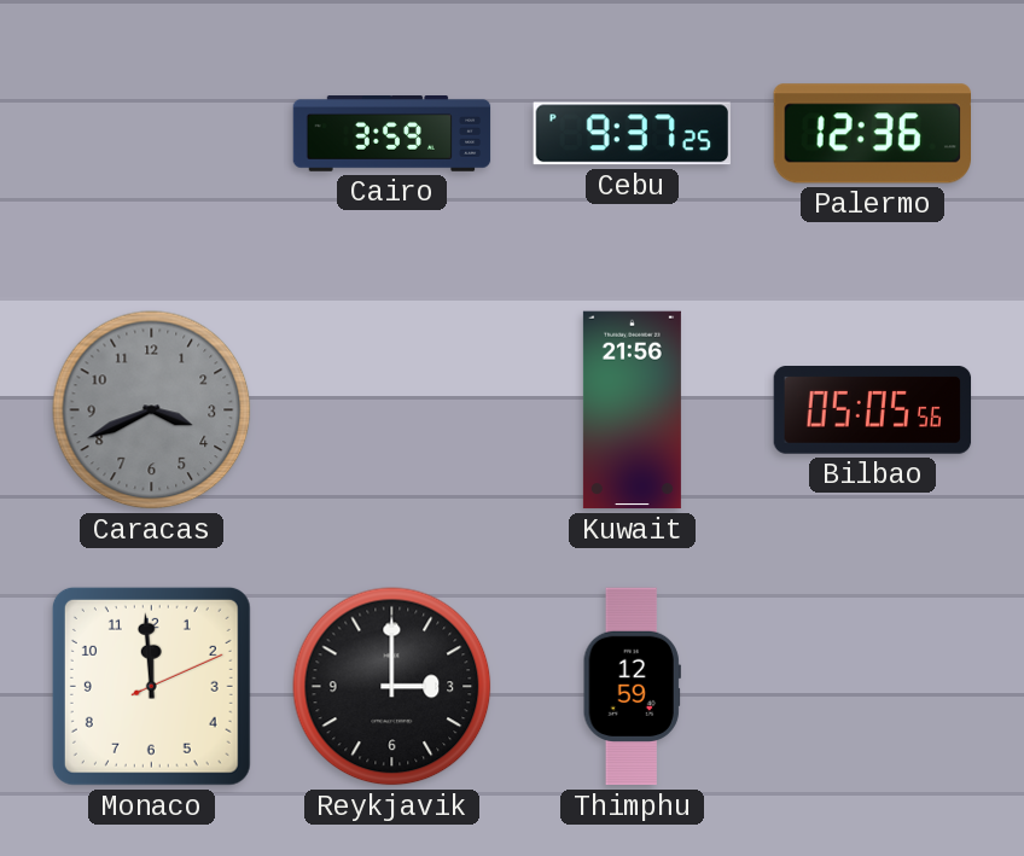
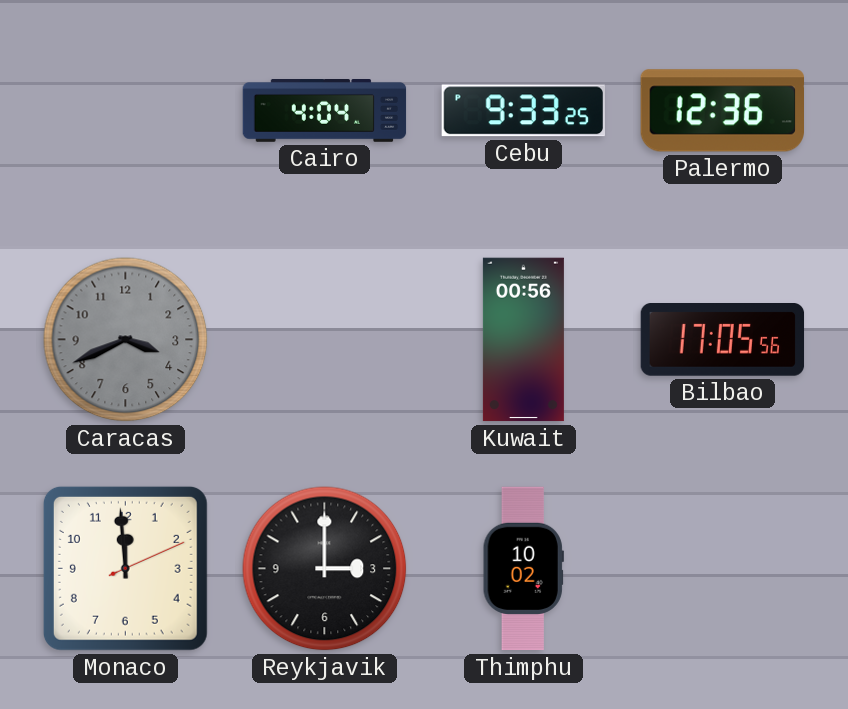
Cairo: 3:59 -> 4:04
Cebu: 9:37 -> 9:33
Kuwait: 21:56 -> 00:56
Bilbao: 05:05 -> 17:05
Thimphu: 12:59 -> 10:02
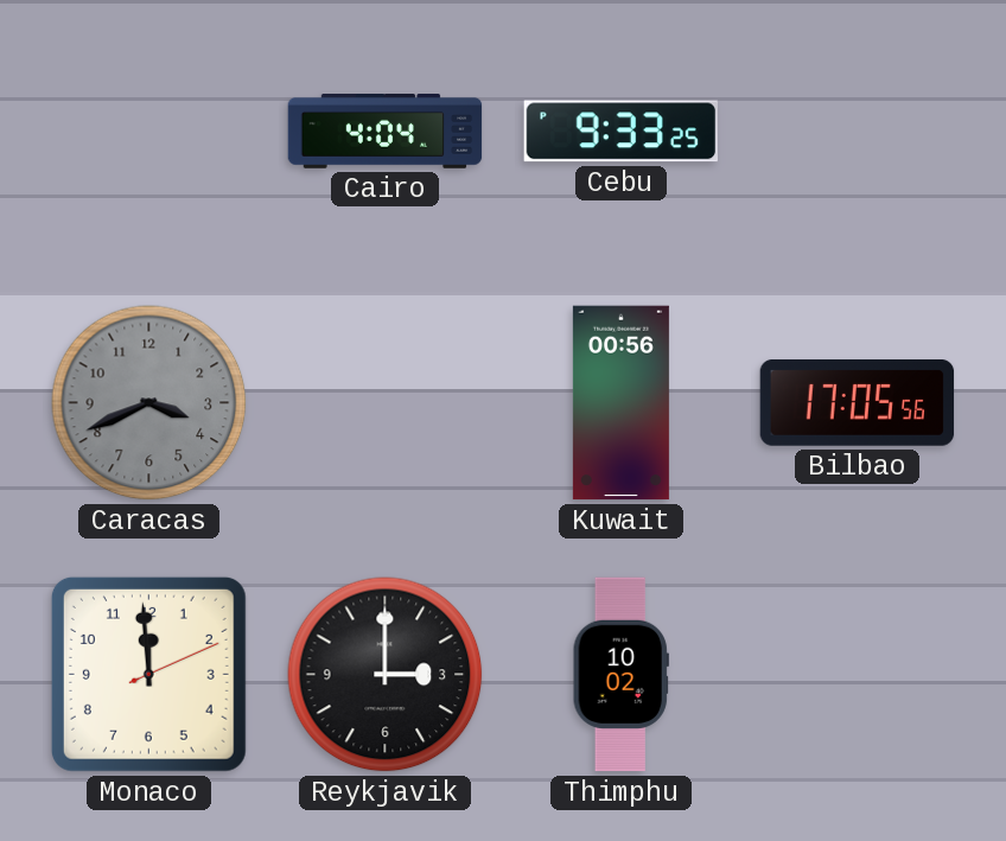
Palermo: 12:36 -> none
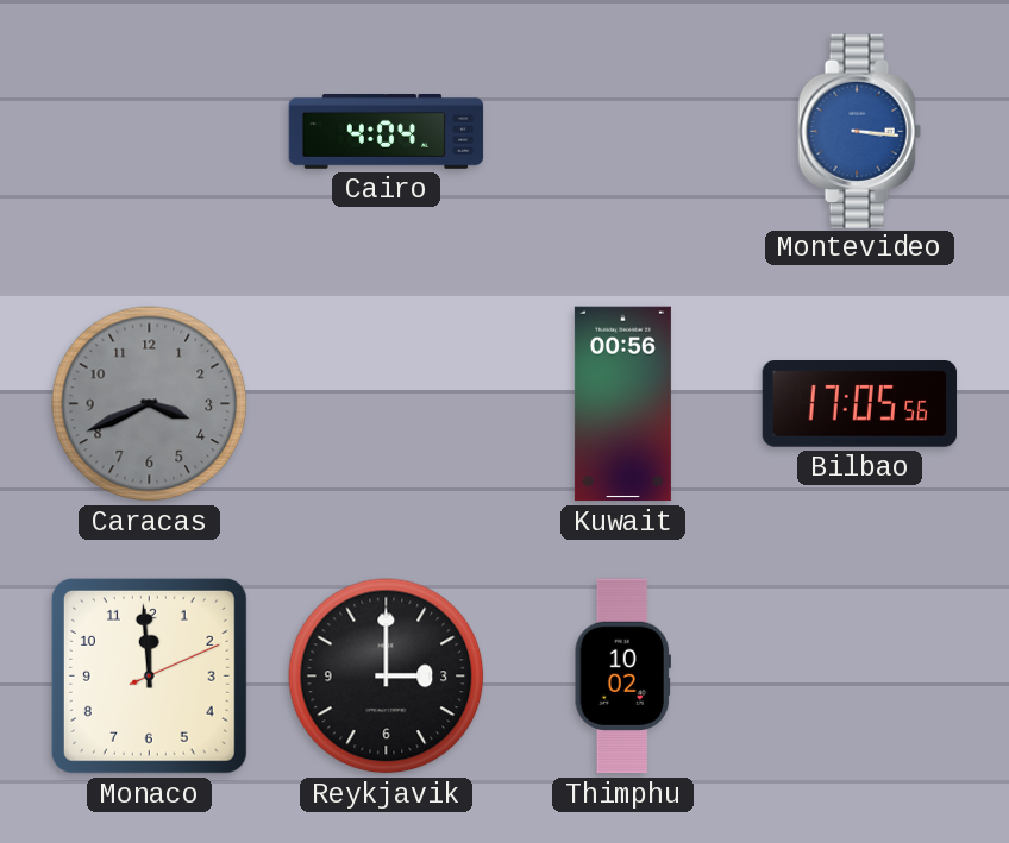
Cebu: 9:33 -> none
Montevideo: none -> 3:16
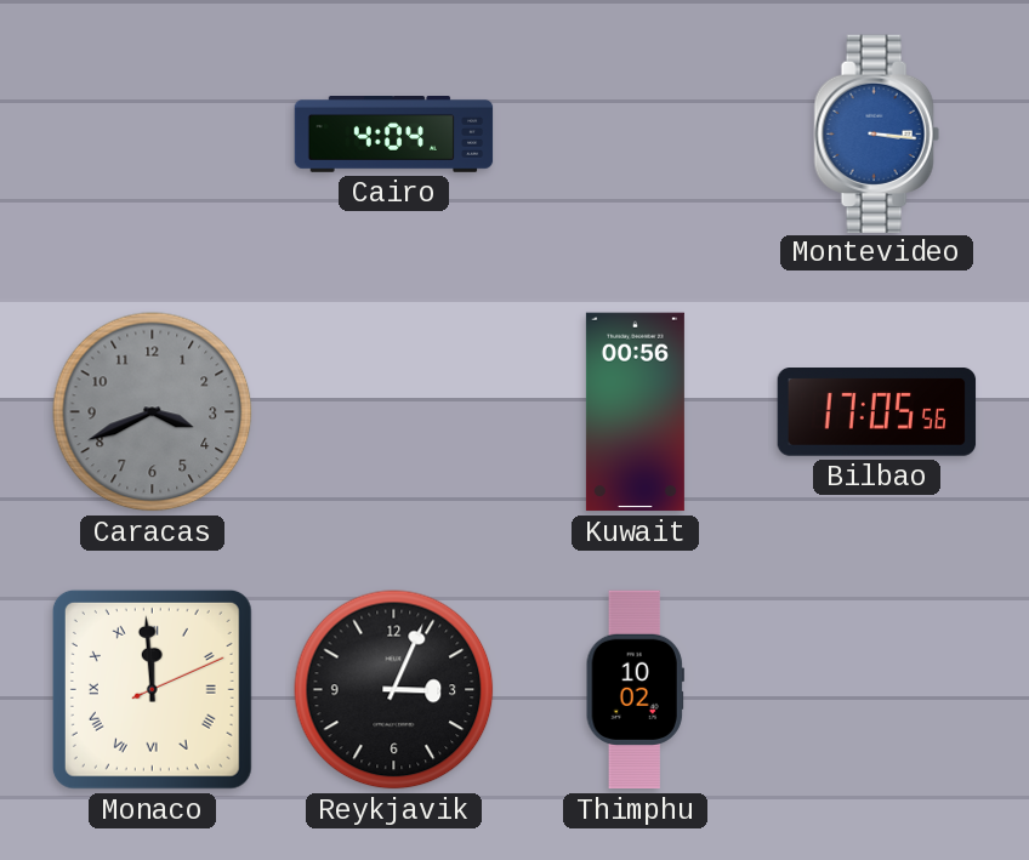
Monaco numerals: Arabic -> Roman
Reykjavik: 3:00 -> 3:04
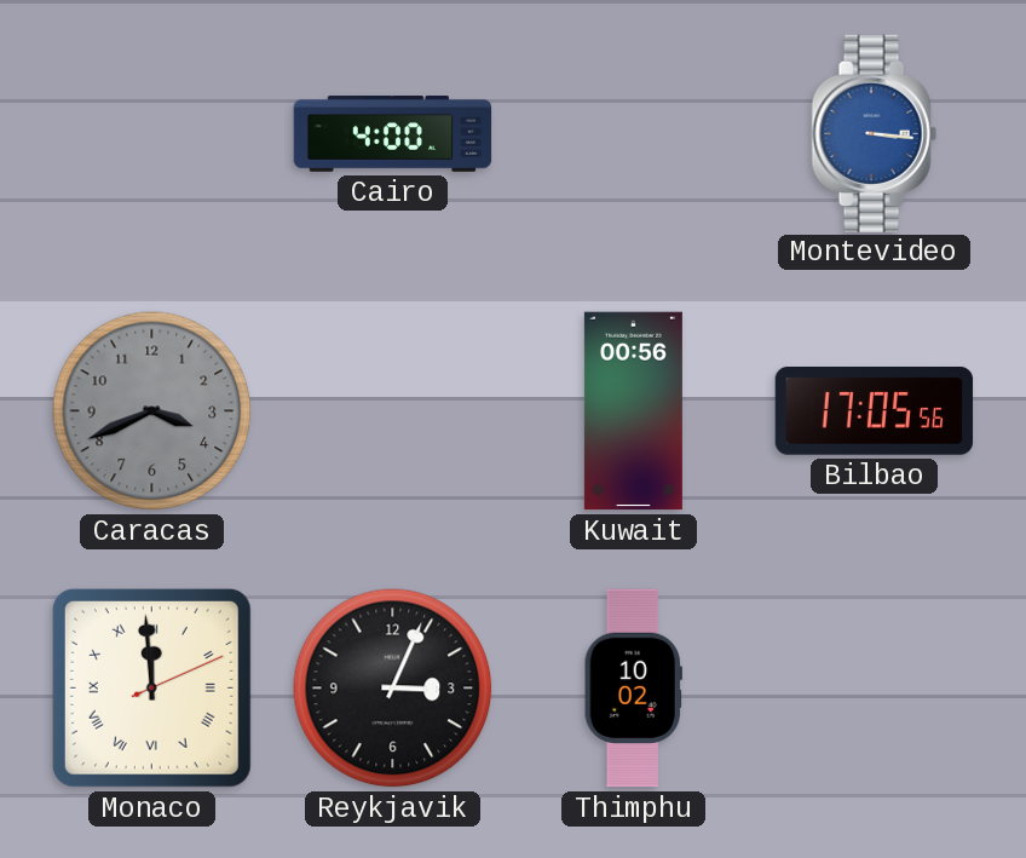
Cairo: 4:04 -> 4:00
